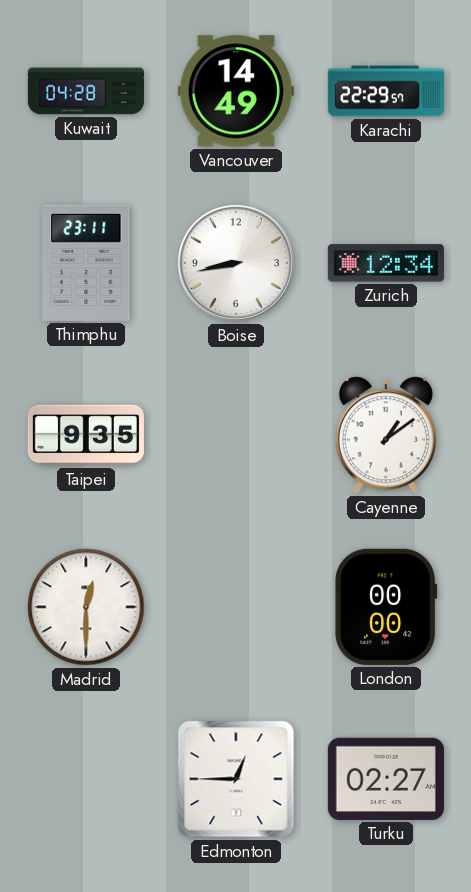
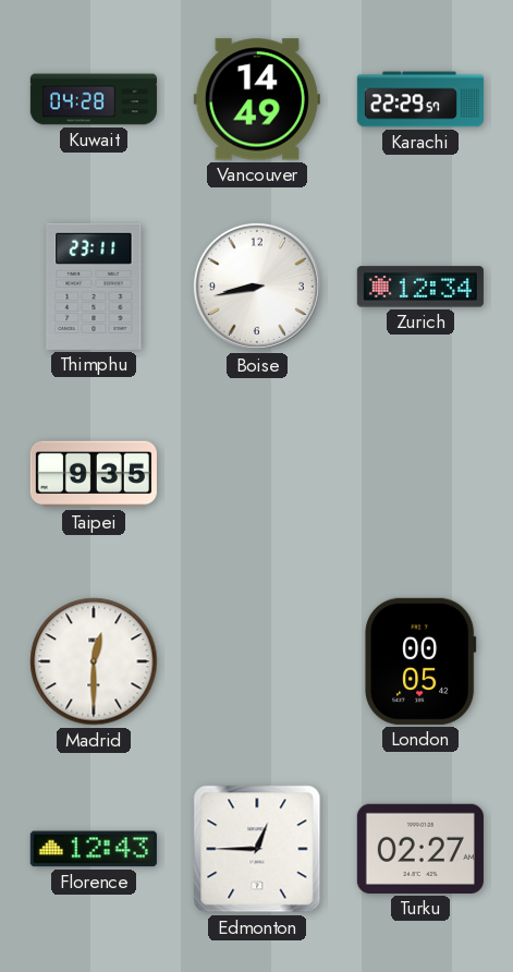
Cayenne: 1:09 -> none
London: 00:00 -> 00:05
Florence: none -> 12:43
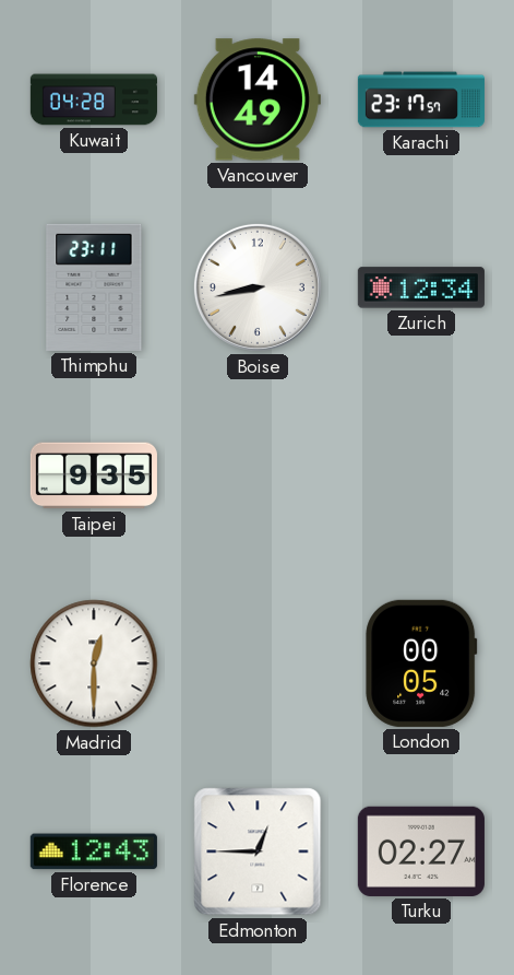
Karachi: 22:29 -> 23:17
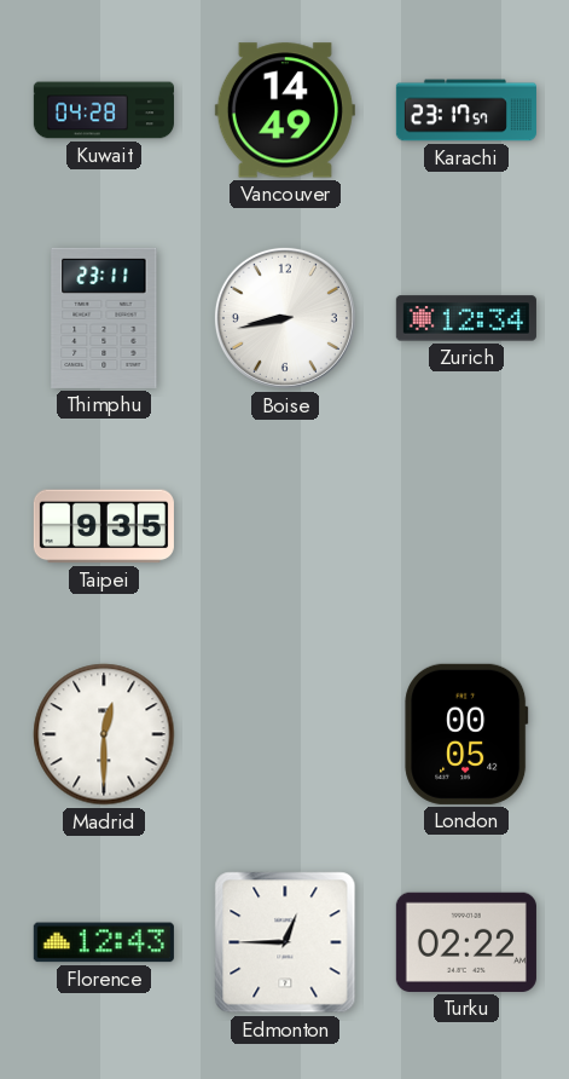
Turku: 02:27 -> 02:22
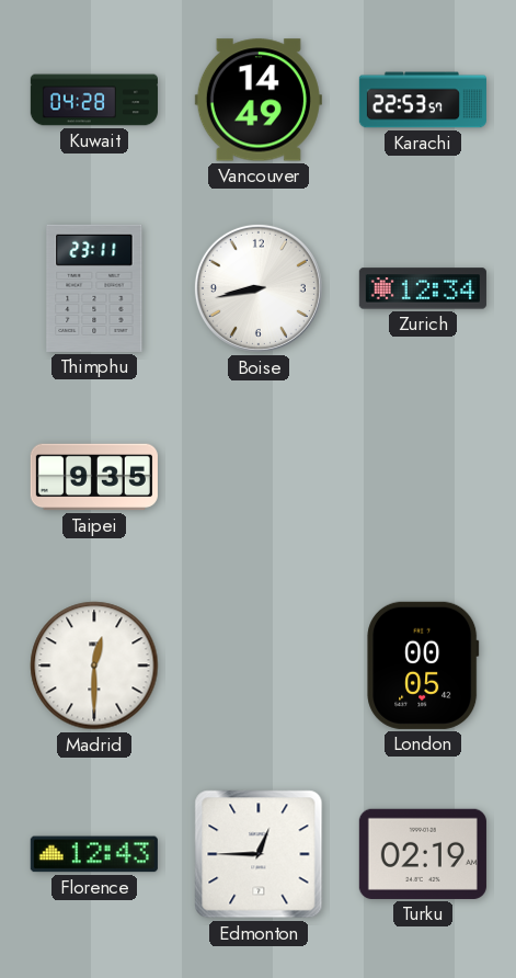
Karachi: 23:17 -> 22:53
Turku: 02:22 -> 02:19
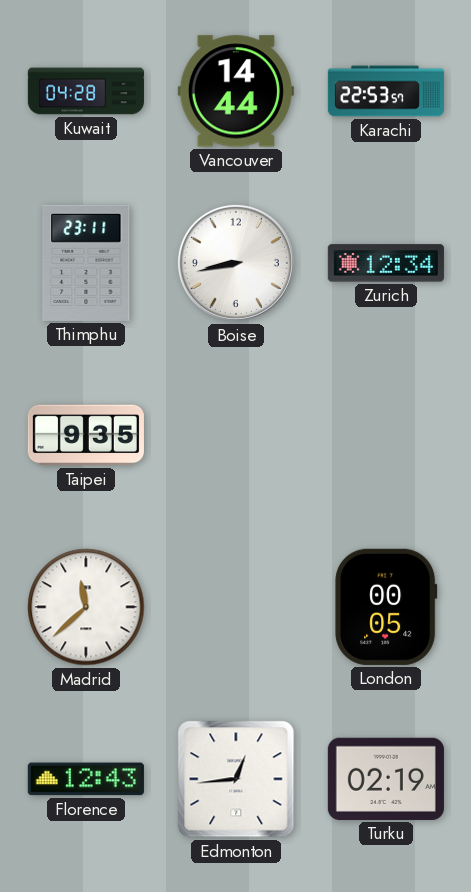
Vancouver: 14:49 -> 14:44
Madrid: 12:30 -> 11:38
Edmonton: 12:45 -> 12:44
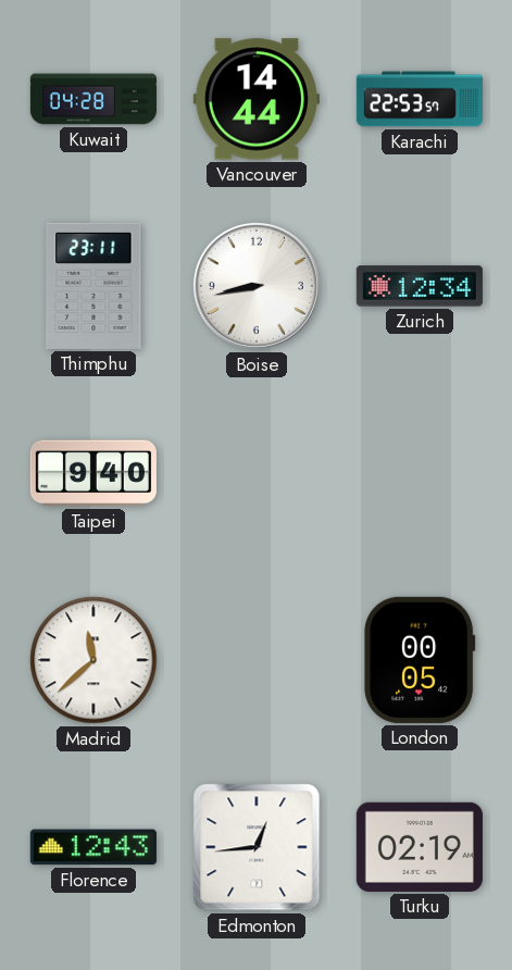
Taipei: 9:35 -> 9:40
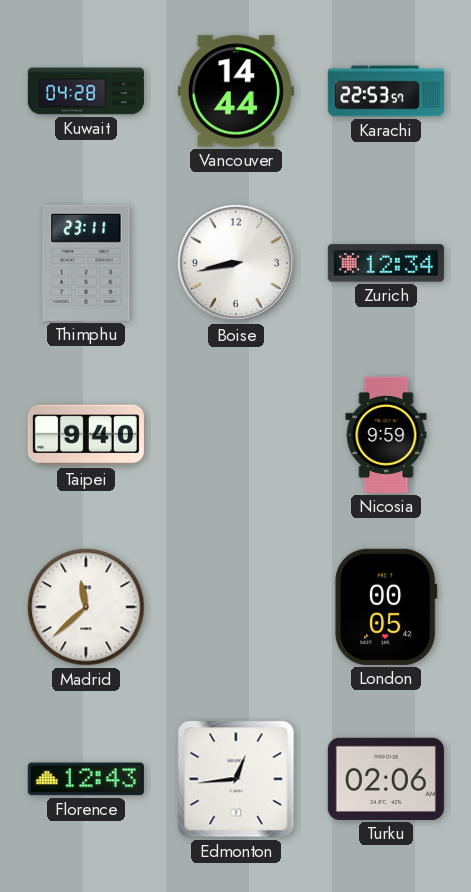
Nicosia: none -> 9:59
Turku: 02:19 -> 02:06
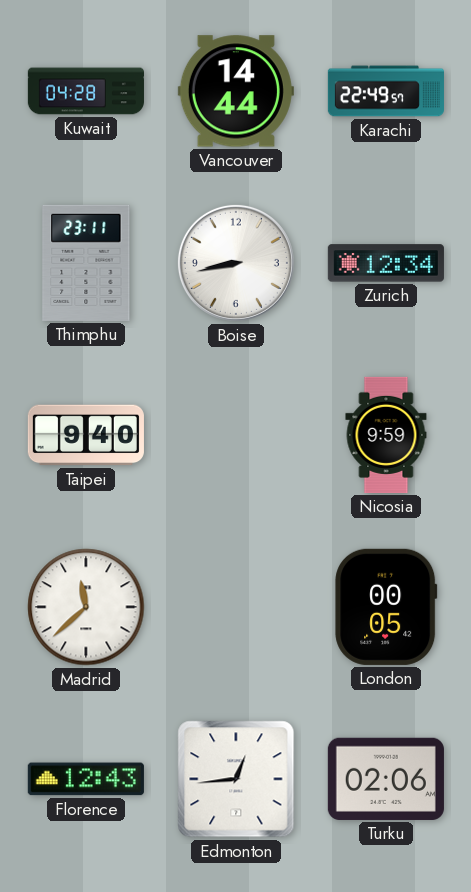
Karachi: 22:53 -> 22:49
